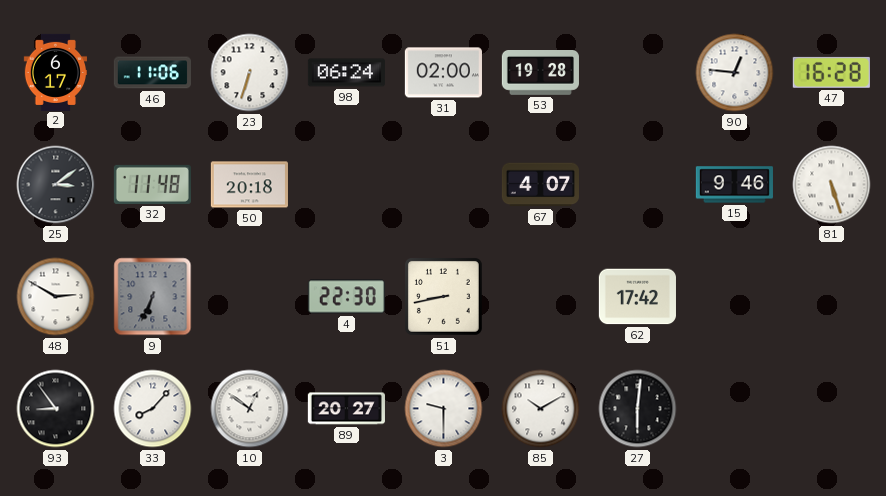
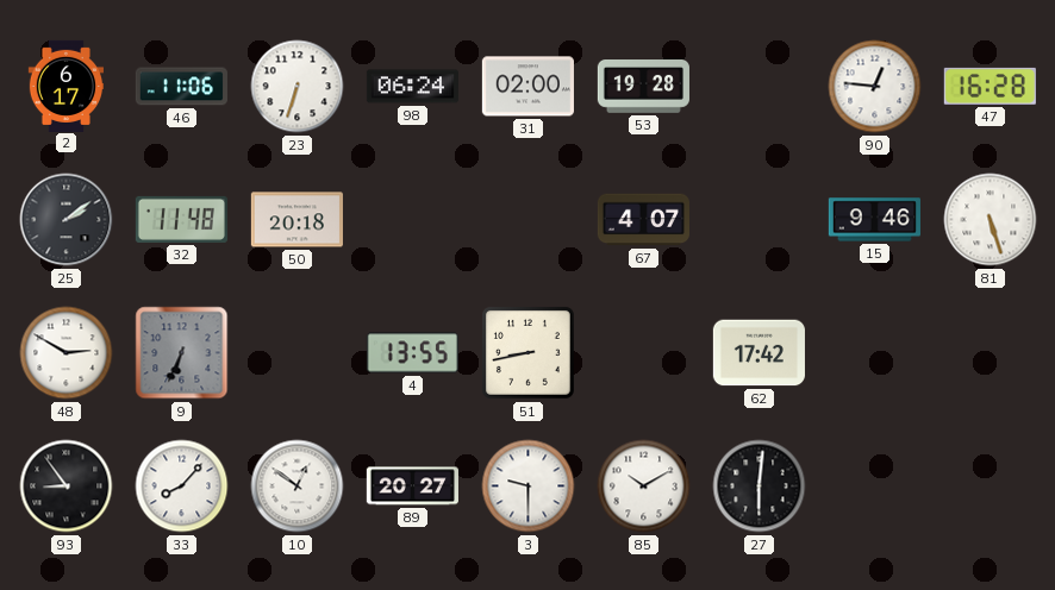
25: 3:09 -> 2:09
4: 22:30 -> 13:55
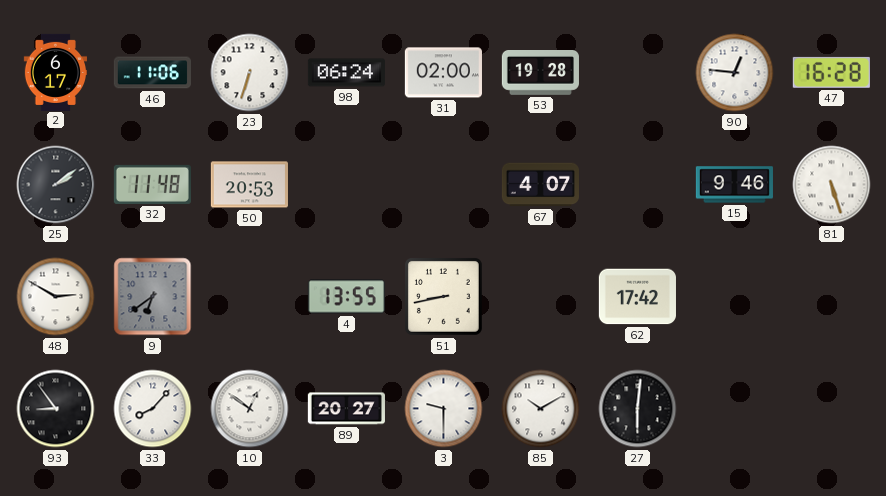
50: 20:18 -> 20:53
9: 6:34 -> 6:39
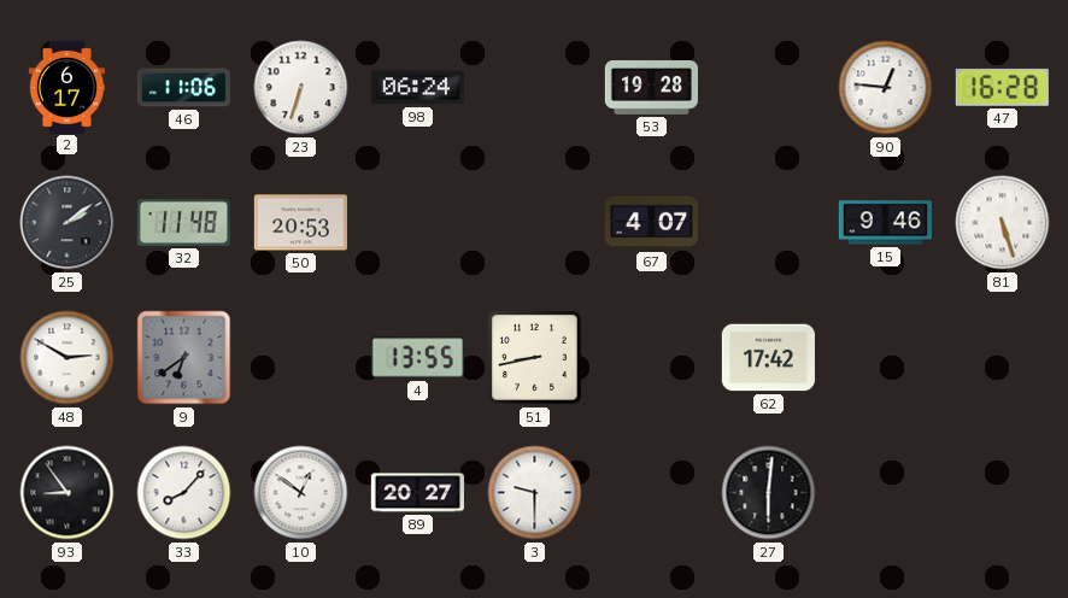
31: 02:00 -> none
85: 10:10 -> none
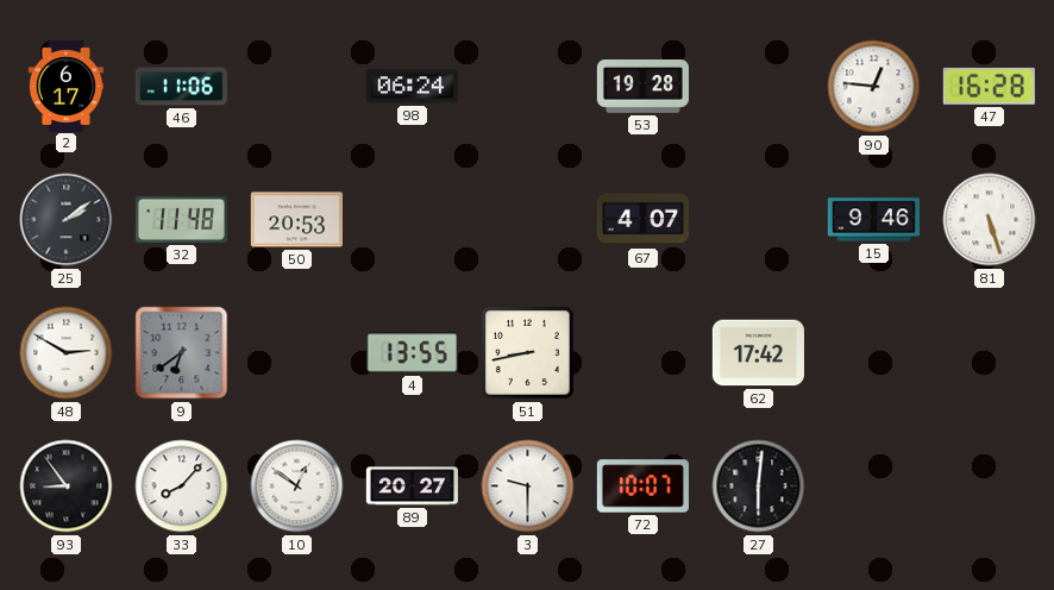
23: 6:33 -> none
72: none -> 10:07
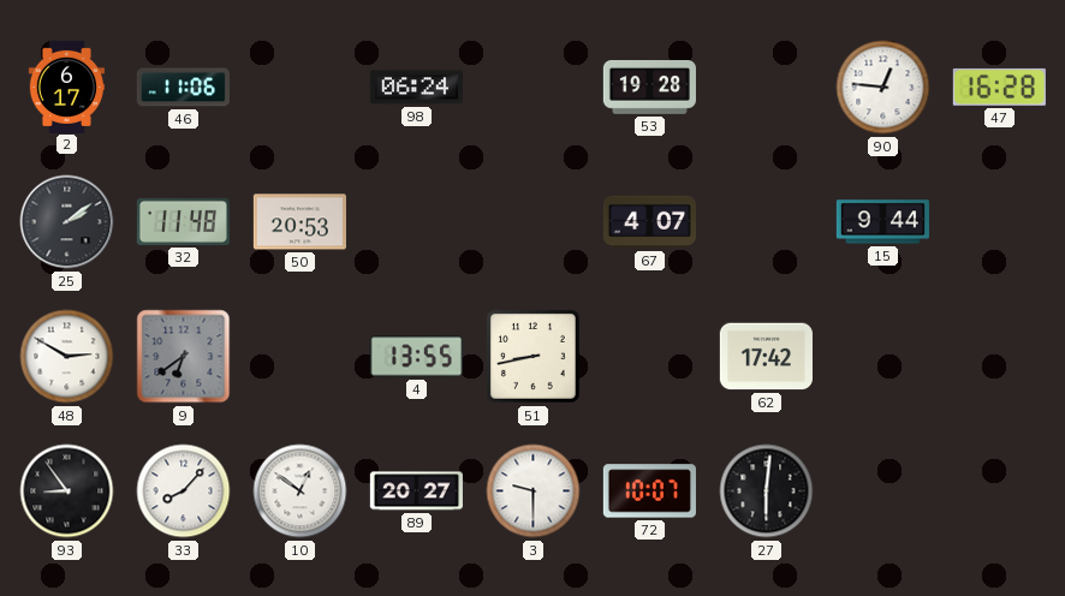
15: 9:46 -> 9:44
81: 5:27 -> none
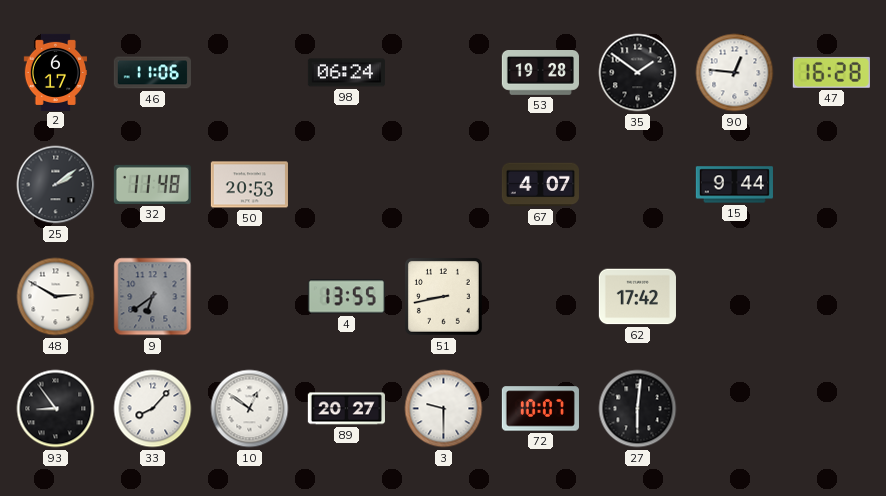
35: none -> 1:51
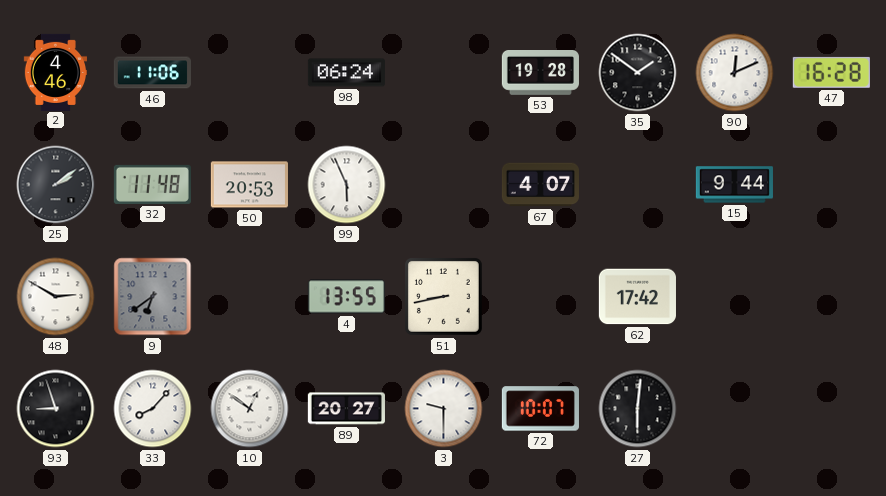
2: 6:17 -> 4:46
90: 12:46 -> 12:11
99: none -> 5:56
93: 8:54 -> 8:57
